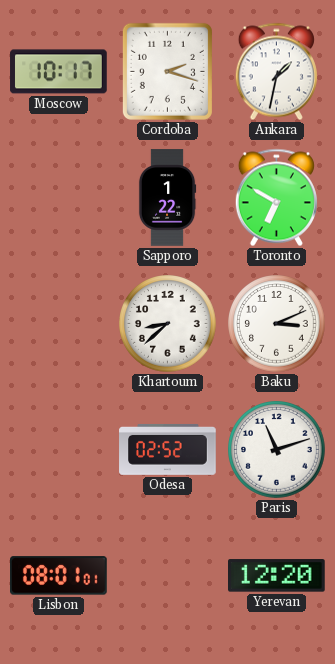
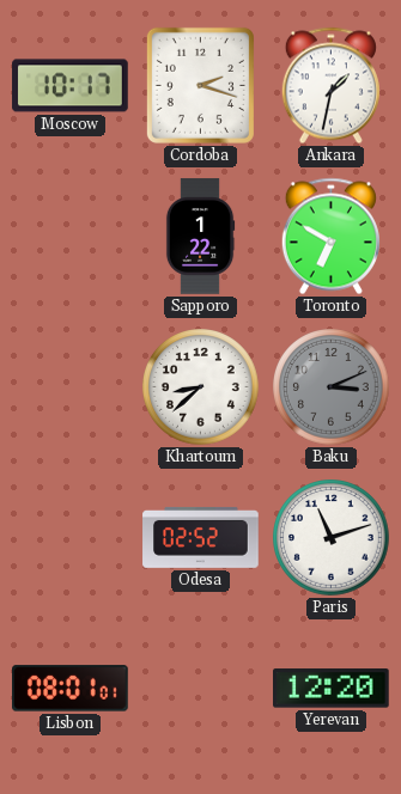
Baku dial: white -> grey
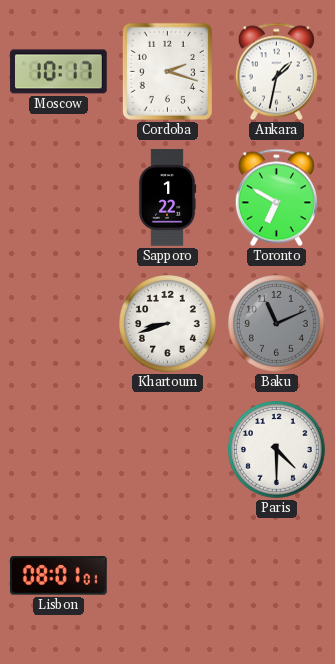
Khartoum: 8:38 -> 8:42
Baku: 3:11 -> 11:11
Odesa: 02:52 -> none
Paris: 11:12 -> 4:30
Yerevan: 12:20 -> none
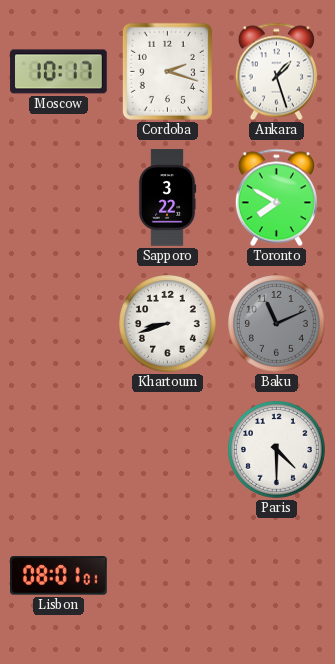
Ankara: 1:32 -> 1:27
Sapporo: 1:22 -> 3:22
Toronto: 6:50 -> 7:50
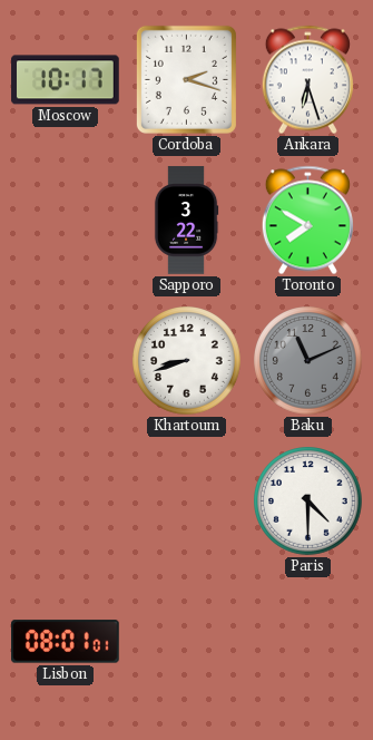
Ankara: 1:27 -> 6:27
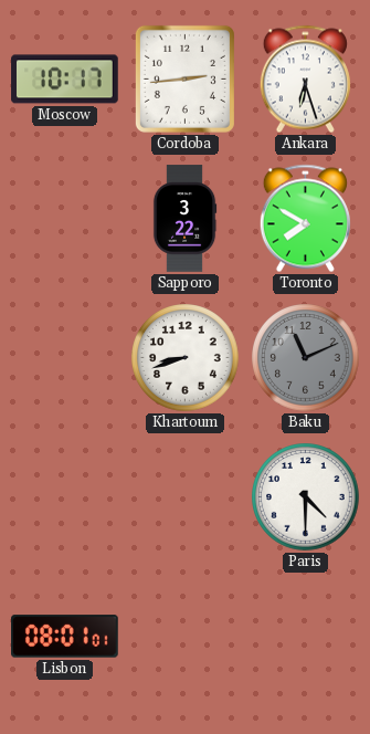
Cordoba: 2:18 -> 2:44
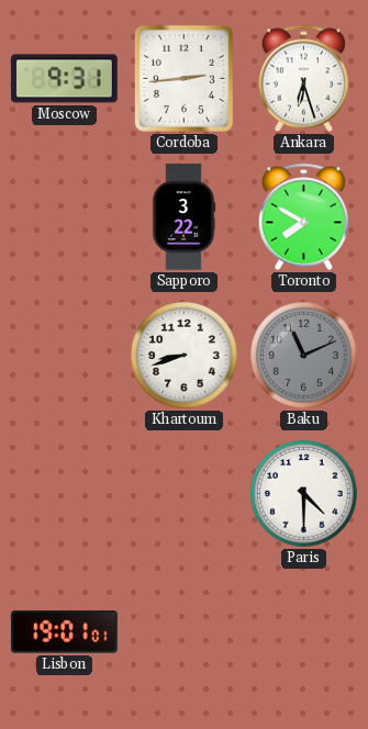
Moscow: 10:17 -> 9:31
Lisbon: 08:01 -> 19:01
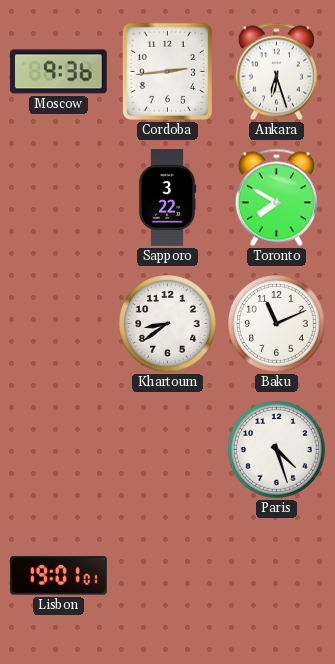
Moscow: 9:31 -> 9:36
Khartoum: 8:42 -> 8:39
Baku dial: grey -> white
Paris: 4:30 -> 4:27
